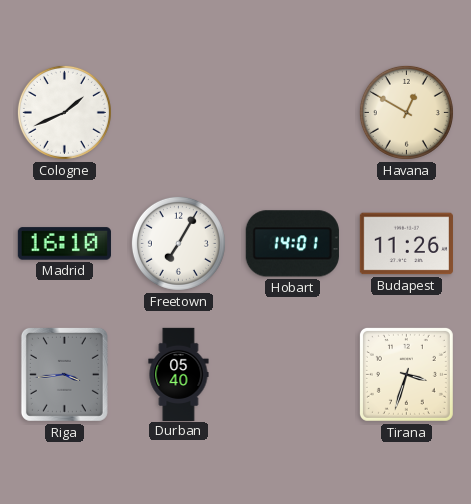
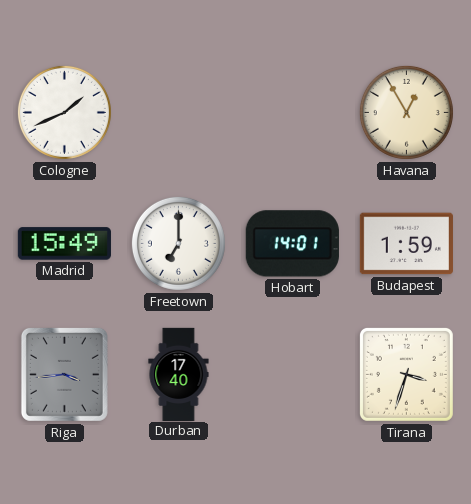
Havana: 12:50 -> 12:55
Madrid: 16:10 -> 15:49
Freetown: 7:05 -> 7:00
Budapest: 11:26 -> 1:59
Durban: 05:40 -> 17:40
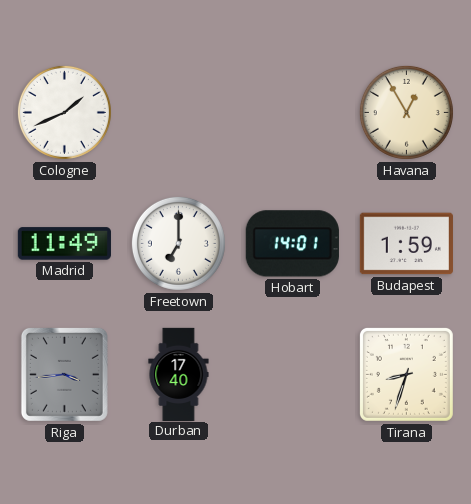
Madrid: 15:49 -> 11:49
Tirana: 3:33 -> 8:33
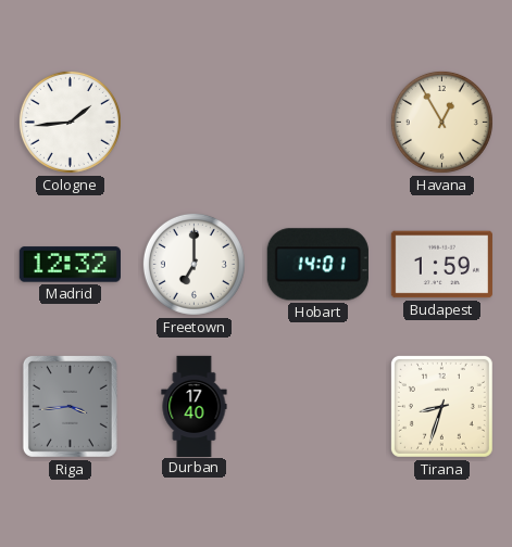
Cologne: 1:41 -> 1:44
Madrid: 11:49 -> 12:32
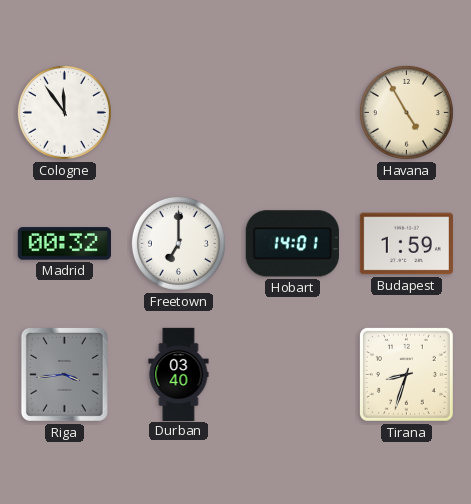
Cologne: 1:44 -> 11:54
Havana: 12:55 -> 4:55
Madrid: 12:32 -> 00:32
Durban: 17:40 -> 03:40
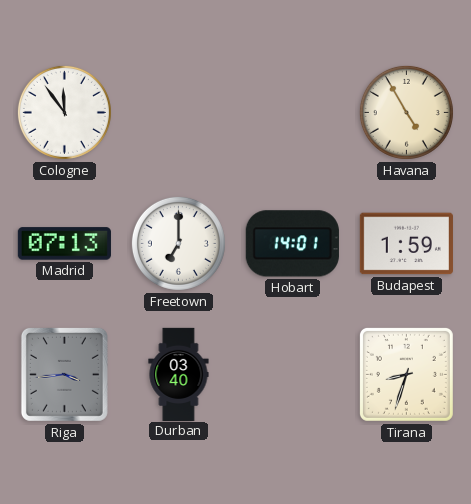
Madrid: 00:32 -> 07:13
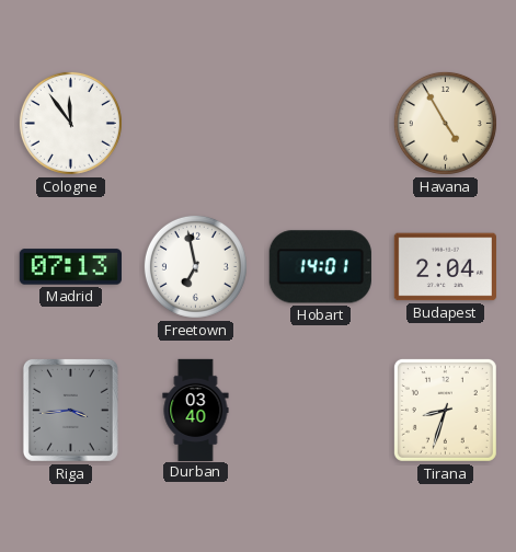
Freetown: 7:00 -> 6:58
Budapest: 1:59 -> 2:04
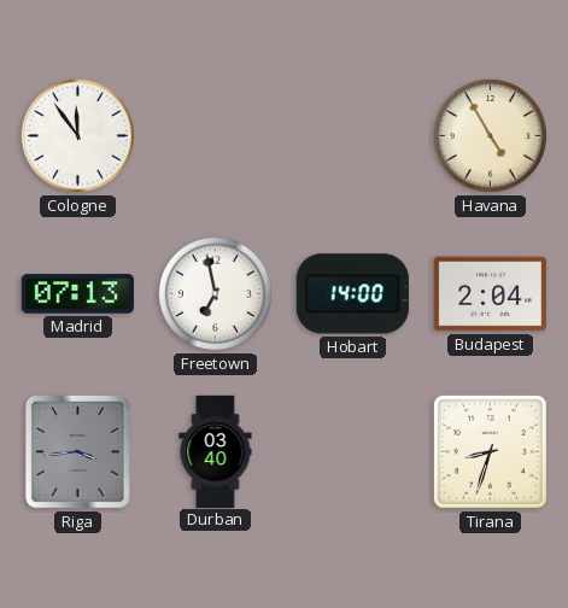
Hobart: 14:01 -> 14:00
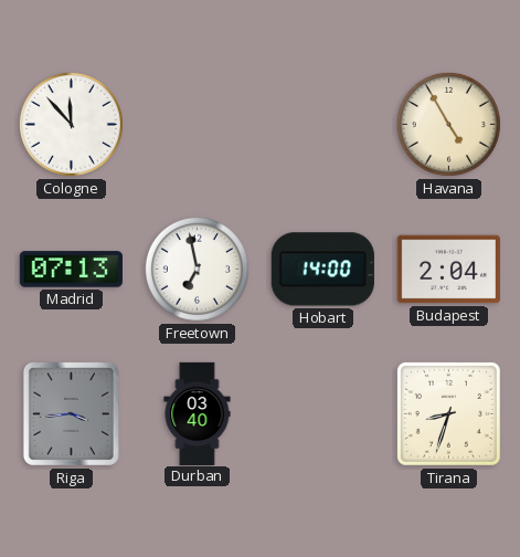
Cologne: 11:54 -> 11:53
